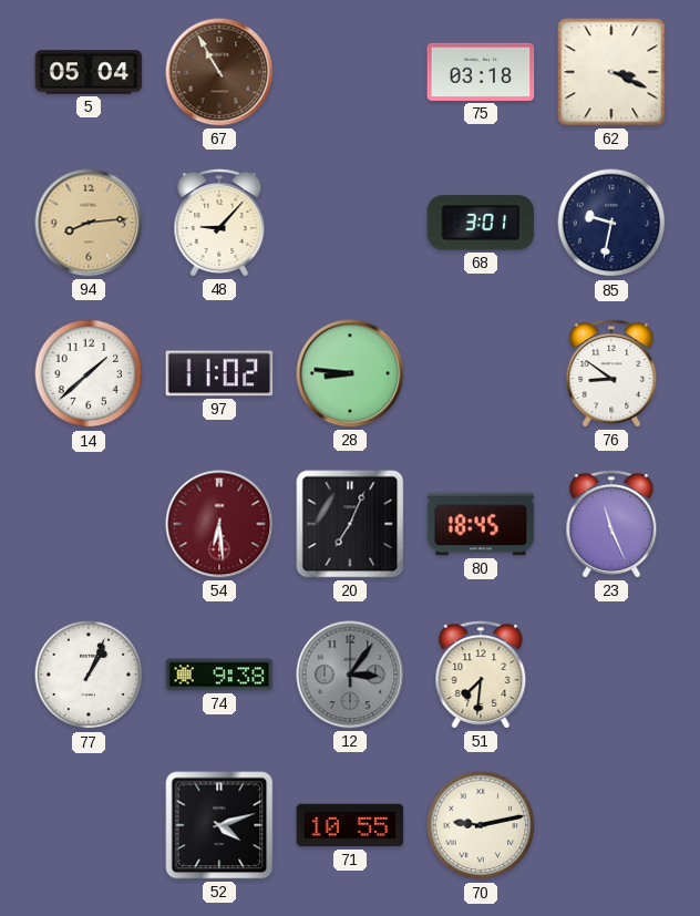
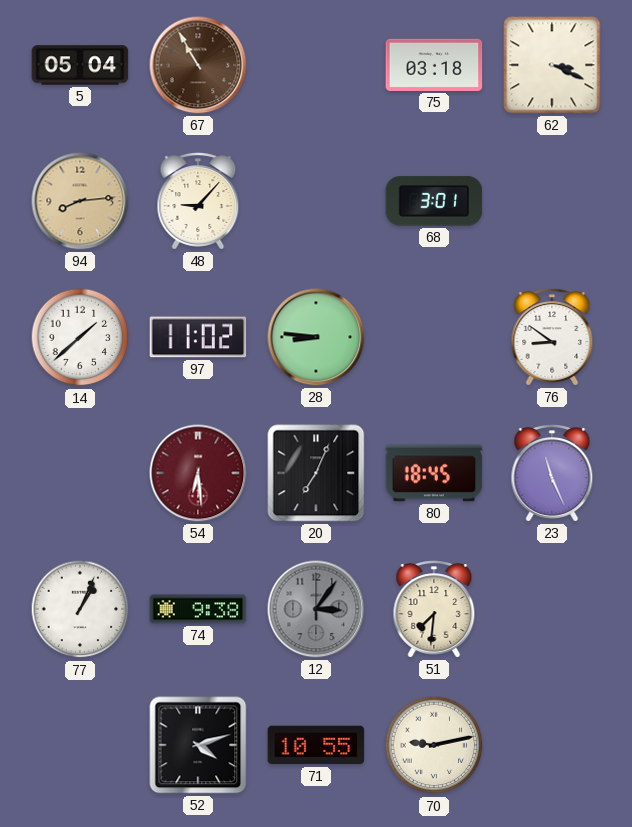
85: 9:32 -> none
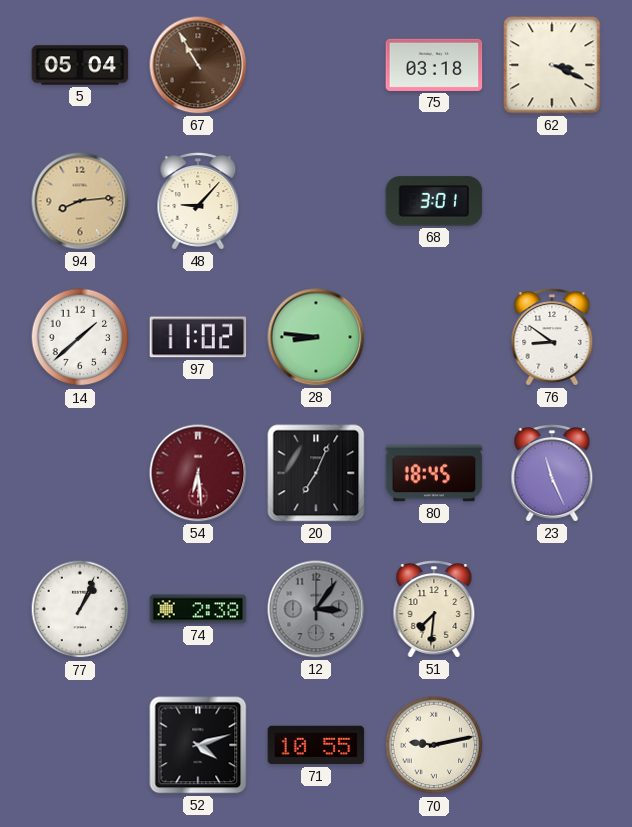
74: 9:38 -> 2:38
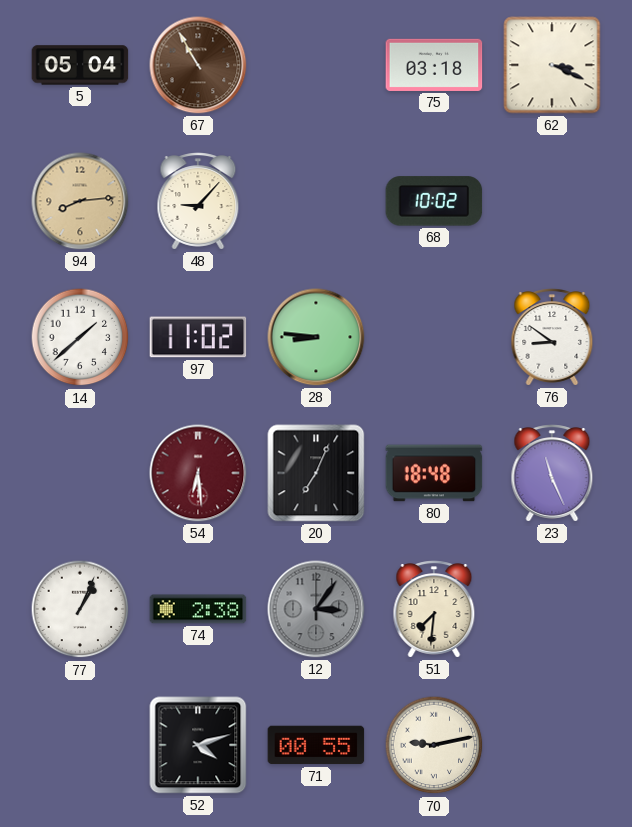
68: 3:01 -> 10:02
80: 18:45 -> 18:48
71: 10:55 -> 00:55
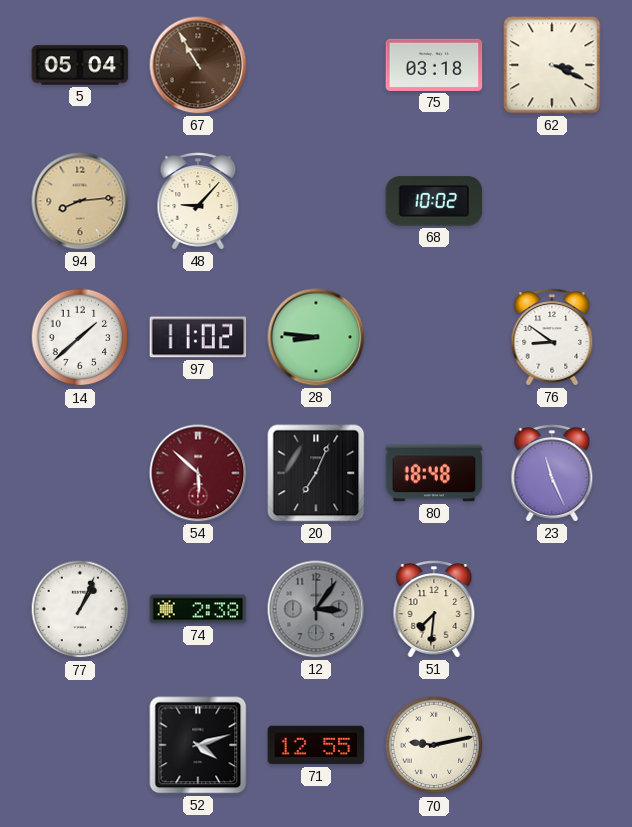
54: 6:29 -> 5:52
71: 00:55 -> 12:55
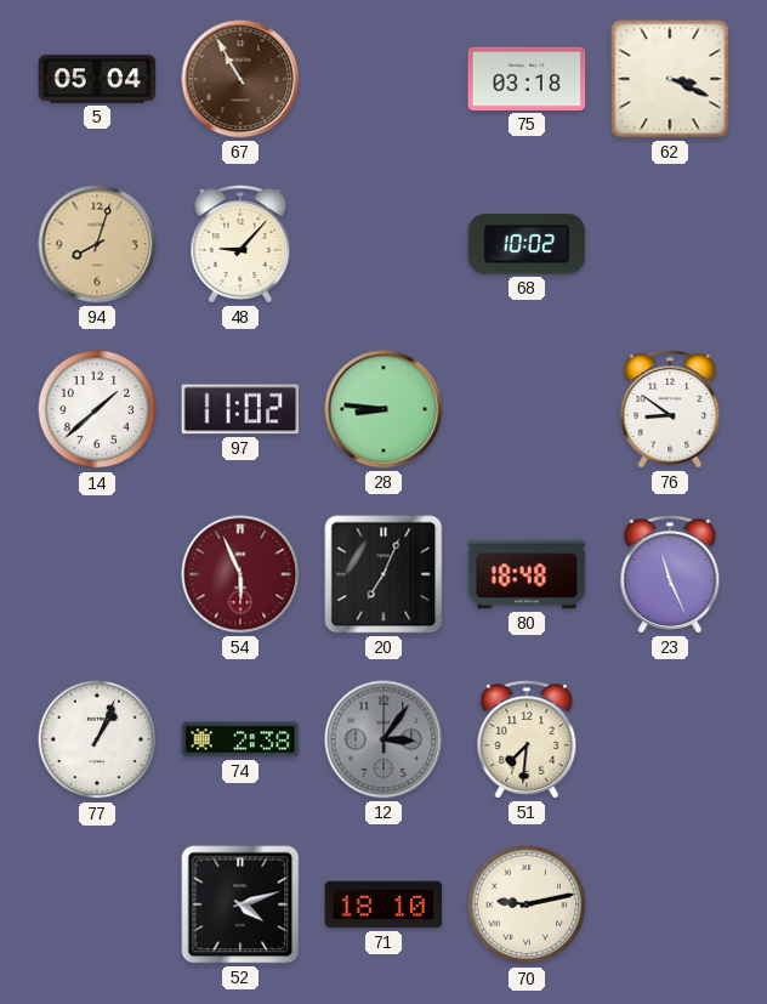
94: 8:14 -> 8:03
54: 5:52 -> 5:56
71: 12:55 -> 18:10
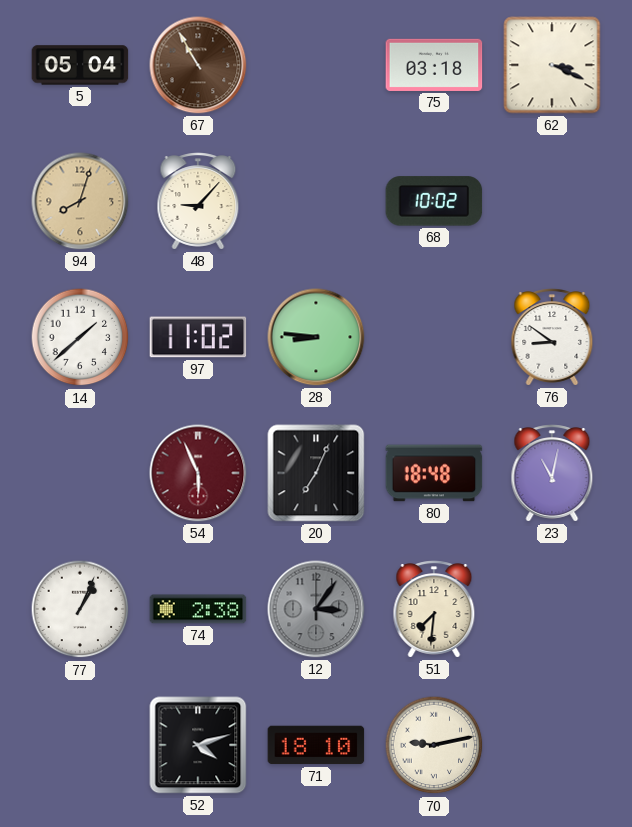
23: 11:26 -> 11:02
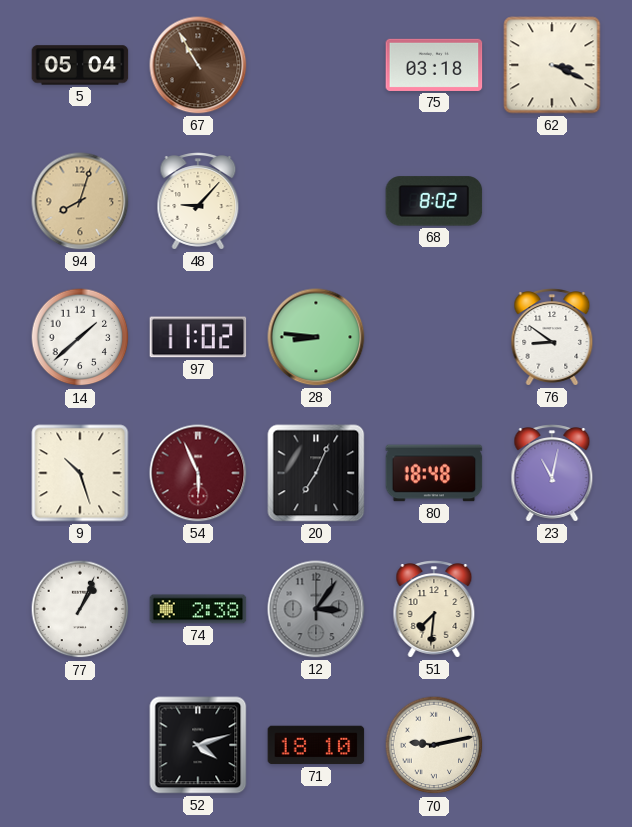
68: 10:02 -> 8:02
9: none -> 10:27
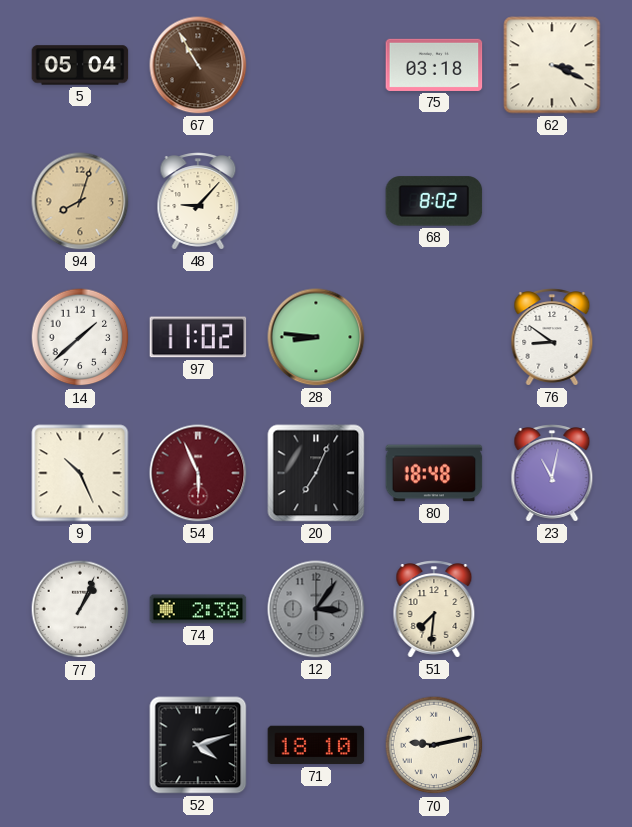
9: 10:27 -> 10:26
